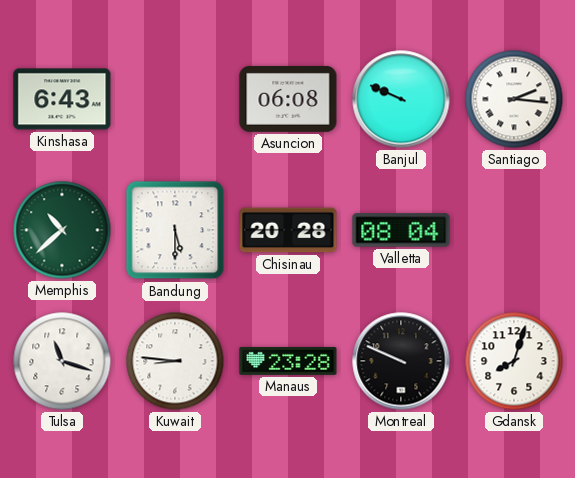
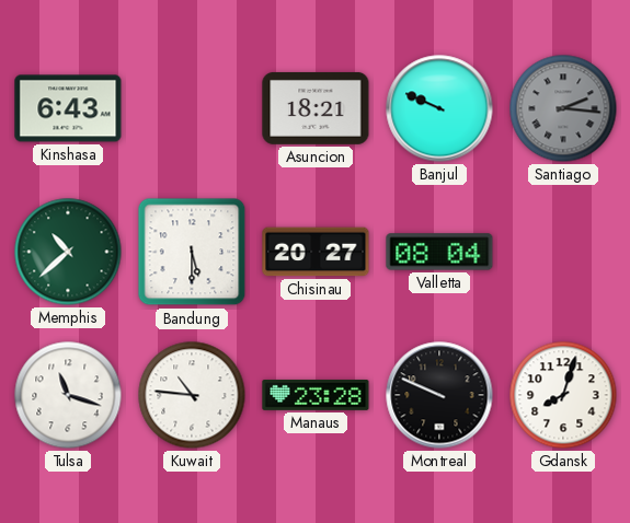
Asuncion: 06:08 -> 18:21
Santiago dial: white -> grey
Chisinau: 20:28 -> 20:27
Kuwait: 8:46 -> 10:46
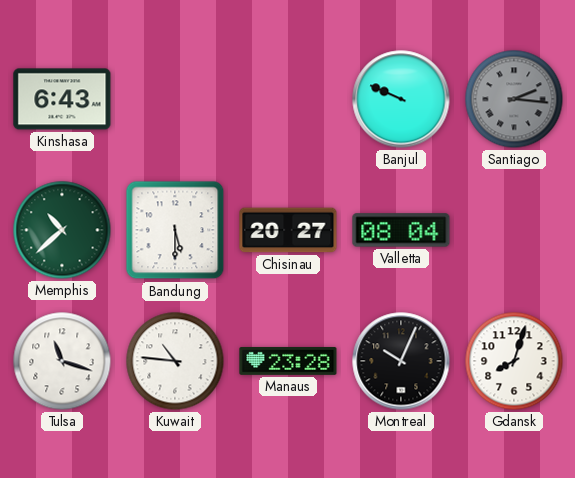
Asuncion: 18:21 -> none
Montreal: 9:49 -> 10:04
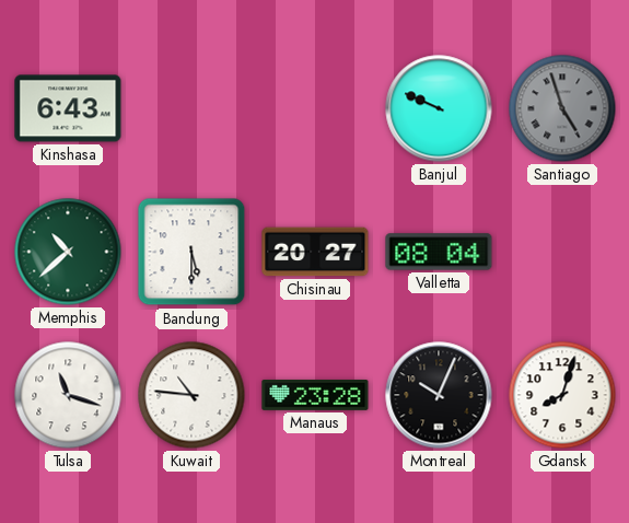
Santiago: 2:16 -> 4:57
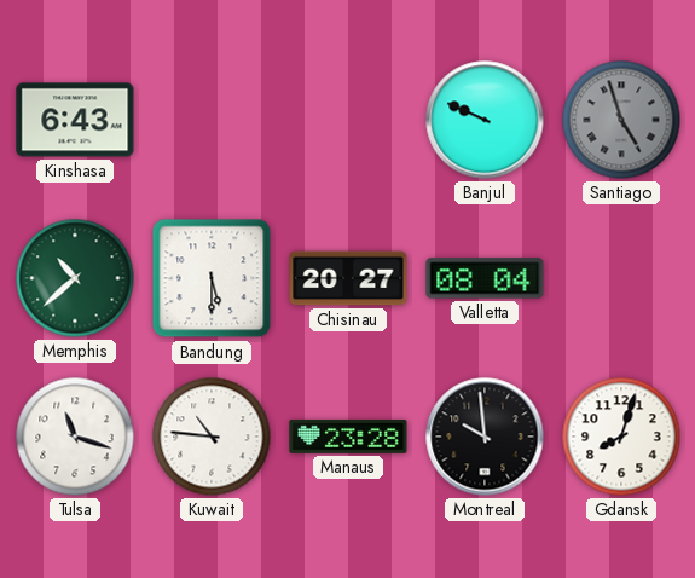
Montreal: 10:04 -> 9:59
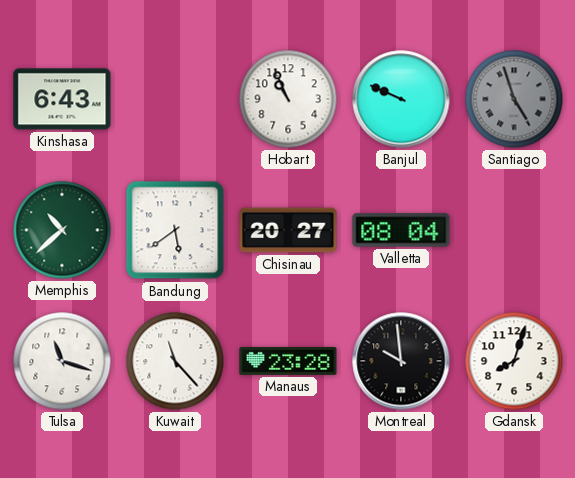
Hobart: none -> 10:56
Bandung: 5:30 -> 5:39
Kuwait: 10:46 -> 11:23
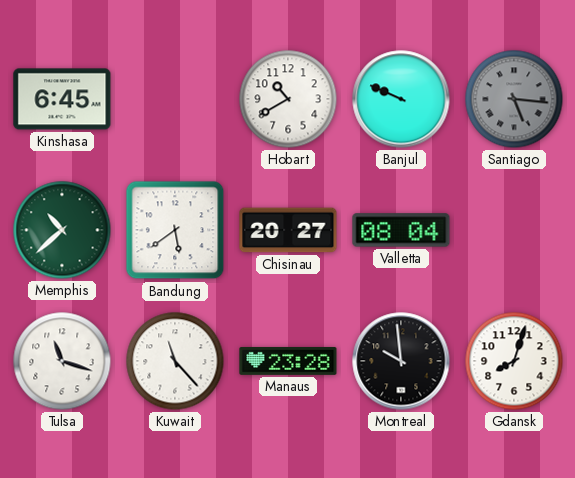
Kinshasa: 6:43 -> 6:45
Hobart: 10:56 -> 10:40
Santiago: 4:57 -> 5:16
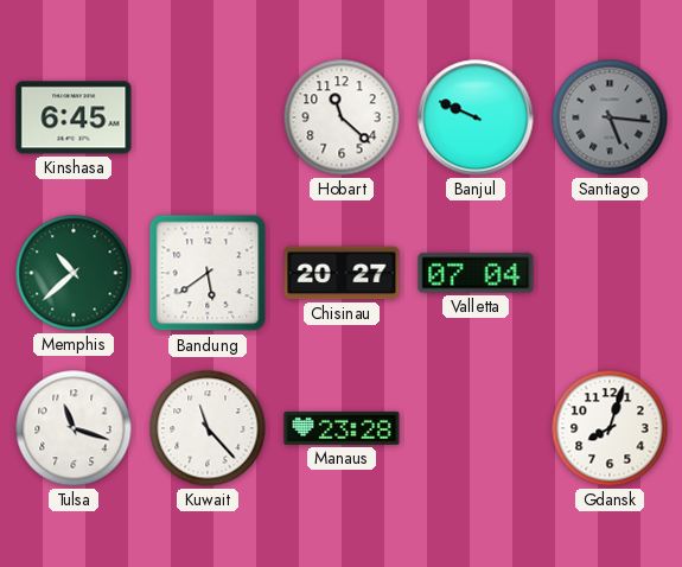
Hobart: 10:40 -> 11:22
Valletta: 08:04 -> 07:04
Montreal: 9:59 -> none
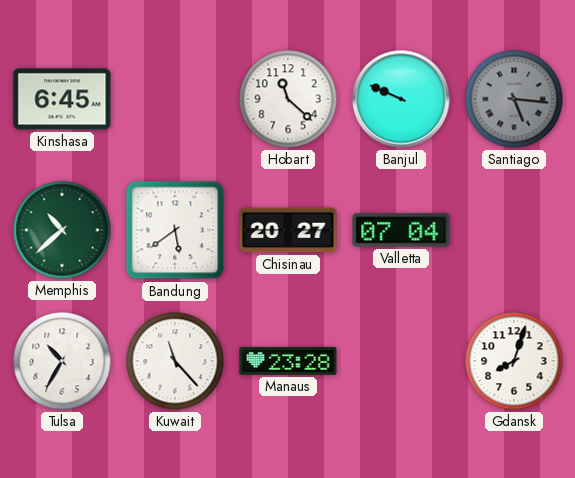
Tulsa: 11:18 -> 10:35
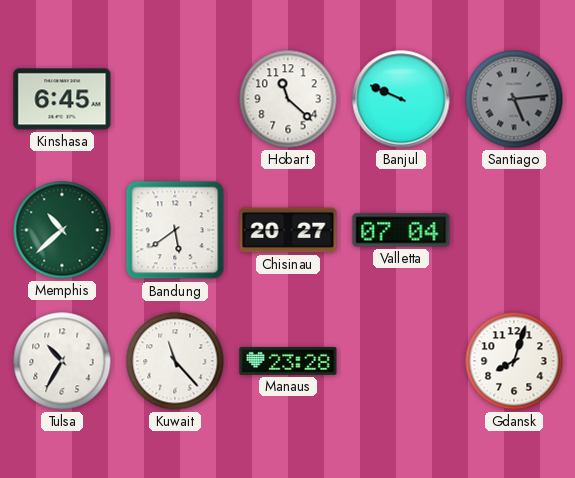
Santiago: 5:16 -> 5:14
